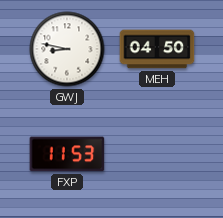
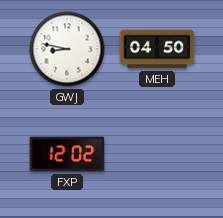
FXP: 11:53 -> 12:02
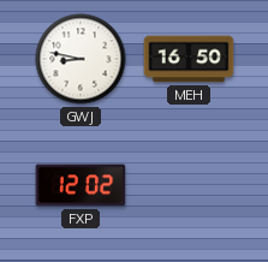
MEH: 04:50 -> 16:50
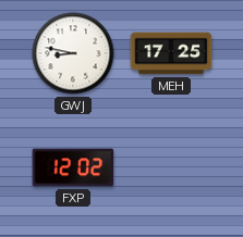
MEH: 16:50 -> 17:25
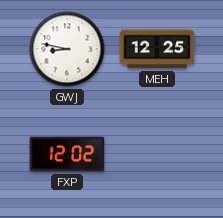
MEH: 17:25 -> 12:25
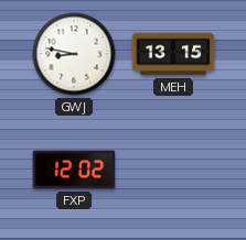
MEH: 12:25 -> 13:15
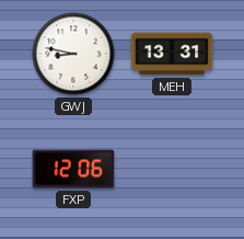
MEH: 13:15 -> 13:31
FXP: 12:02 -> 12:06
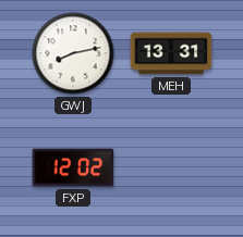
GWJ: 8:47 -> 8:13
FXP: 12:06 -> 12:02
